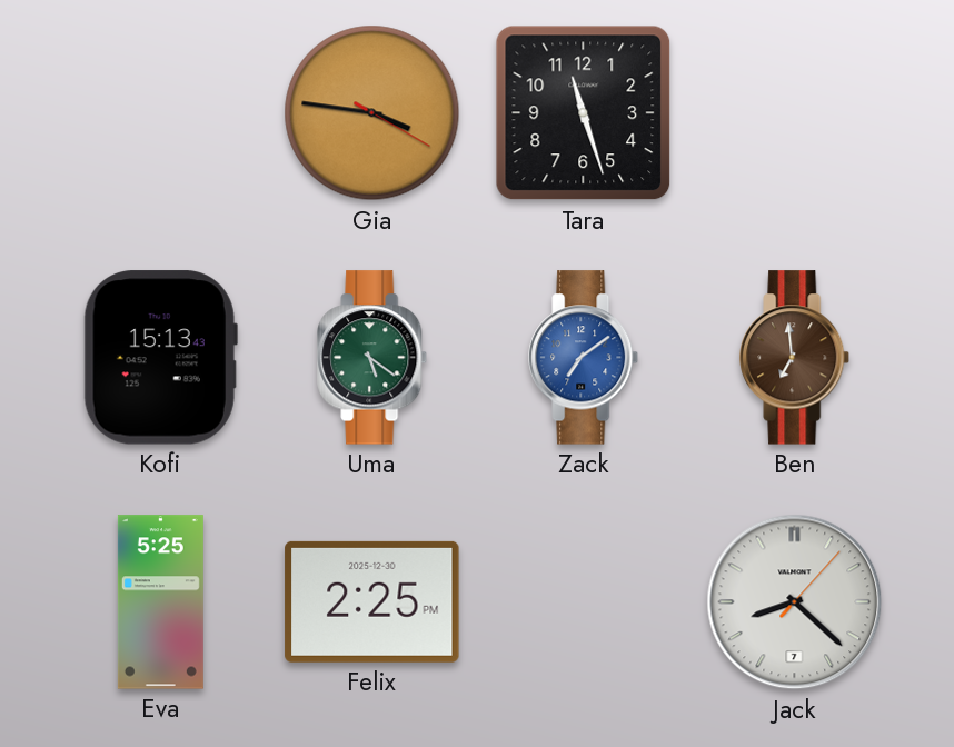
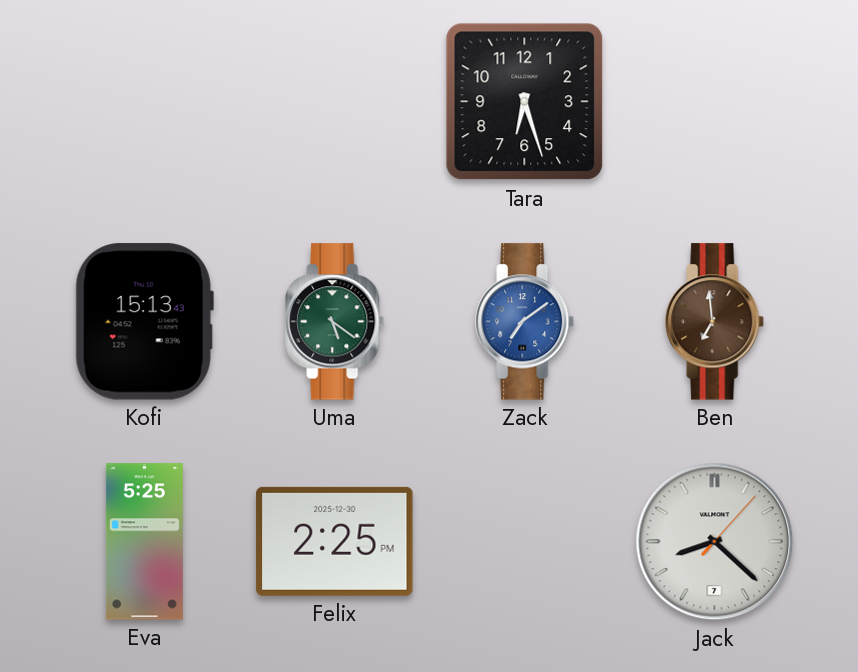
Gia: 3:46 -> none
Tara: 11:27 -> 6:27
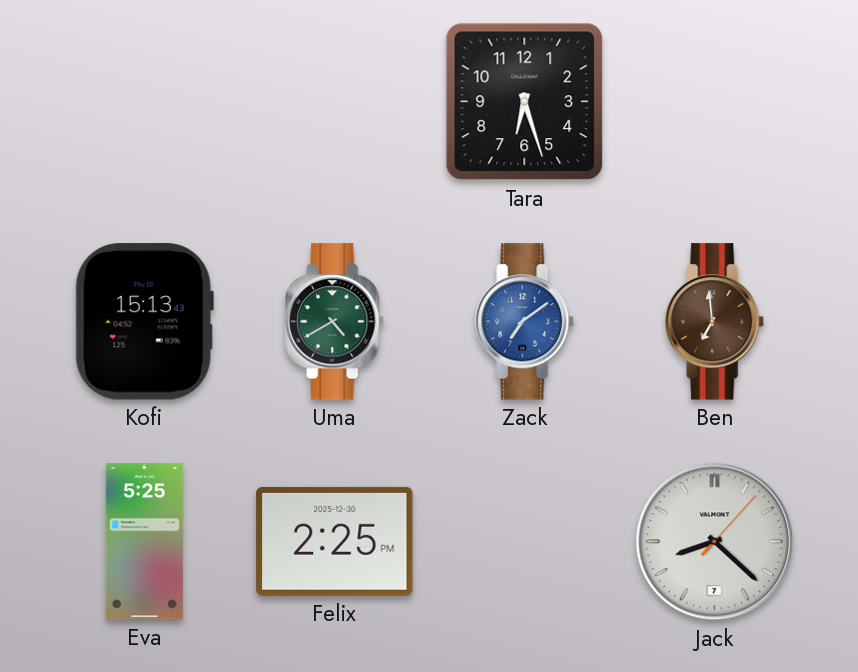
Uma: 5:21 -> 4:40
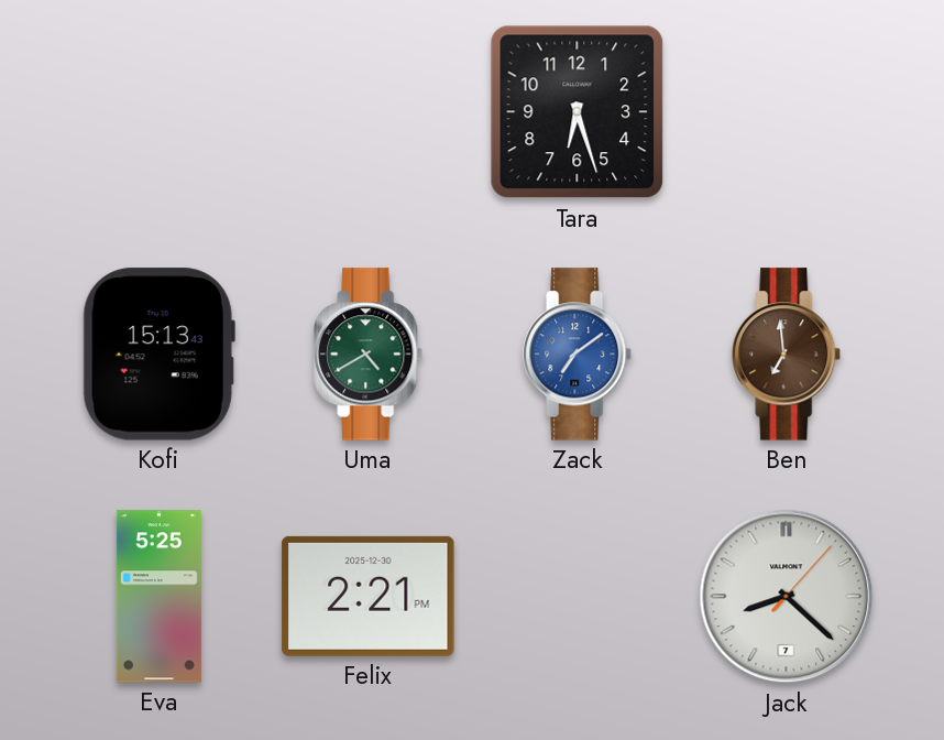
Felix: 2:25 -> 2:21
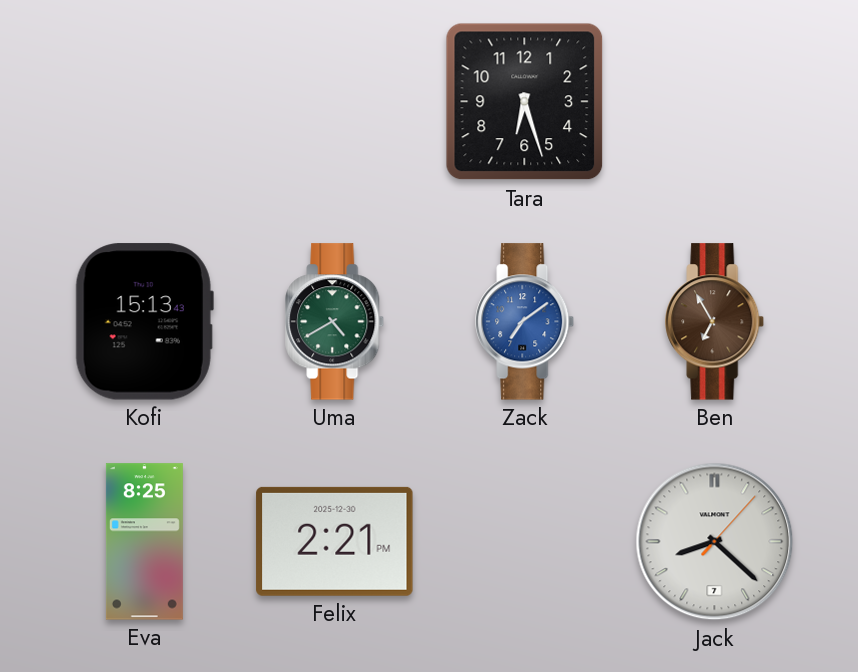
Ben: 6:59 -> 6:55
Eva: 5:25 -> 8:25
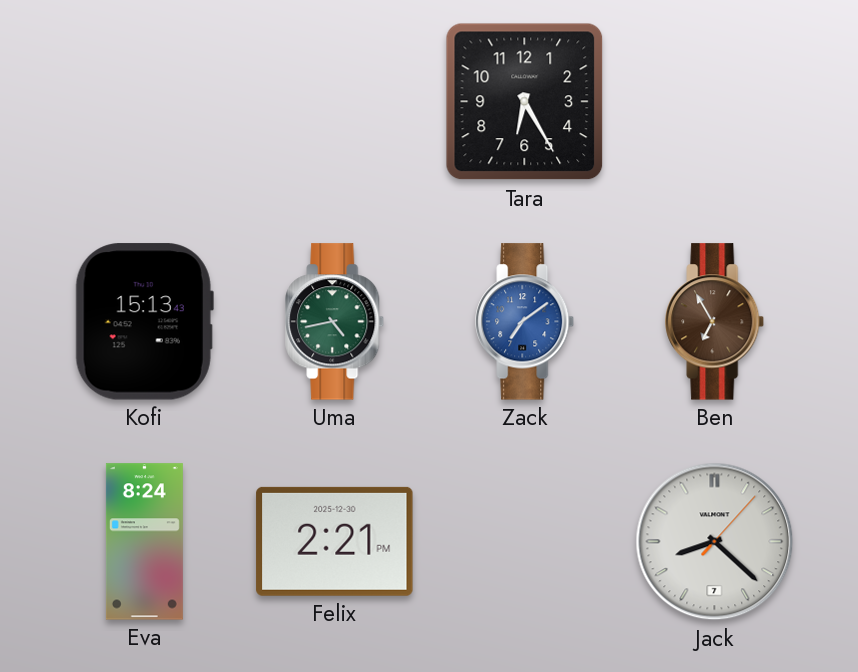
Tara: 6:27 -> 6:25
Uma: 4:40 -> 4:43
Eva: 8:25 -> 8:24
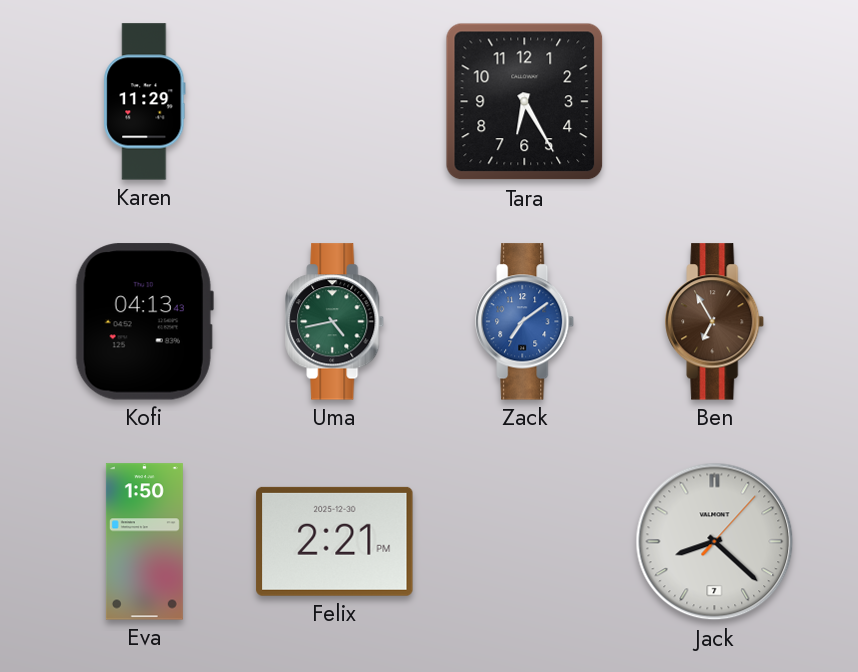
Karen: none -> 11:29
Kofi: 15:13 -> 04:13
Eva: 8:24 -> 1:50
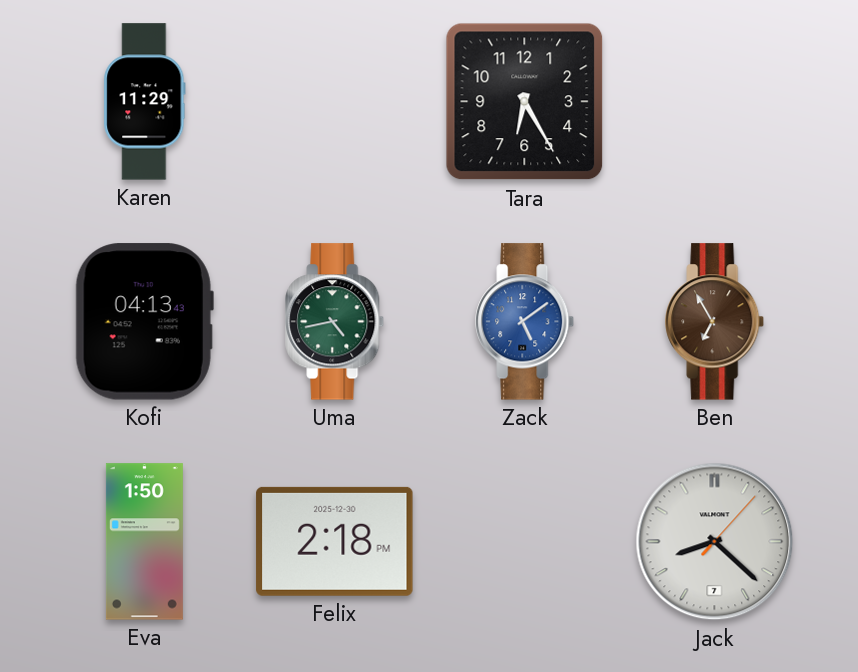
Zack: 7:09 -> 5:09
Felix: 2:21 -> 2:18
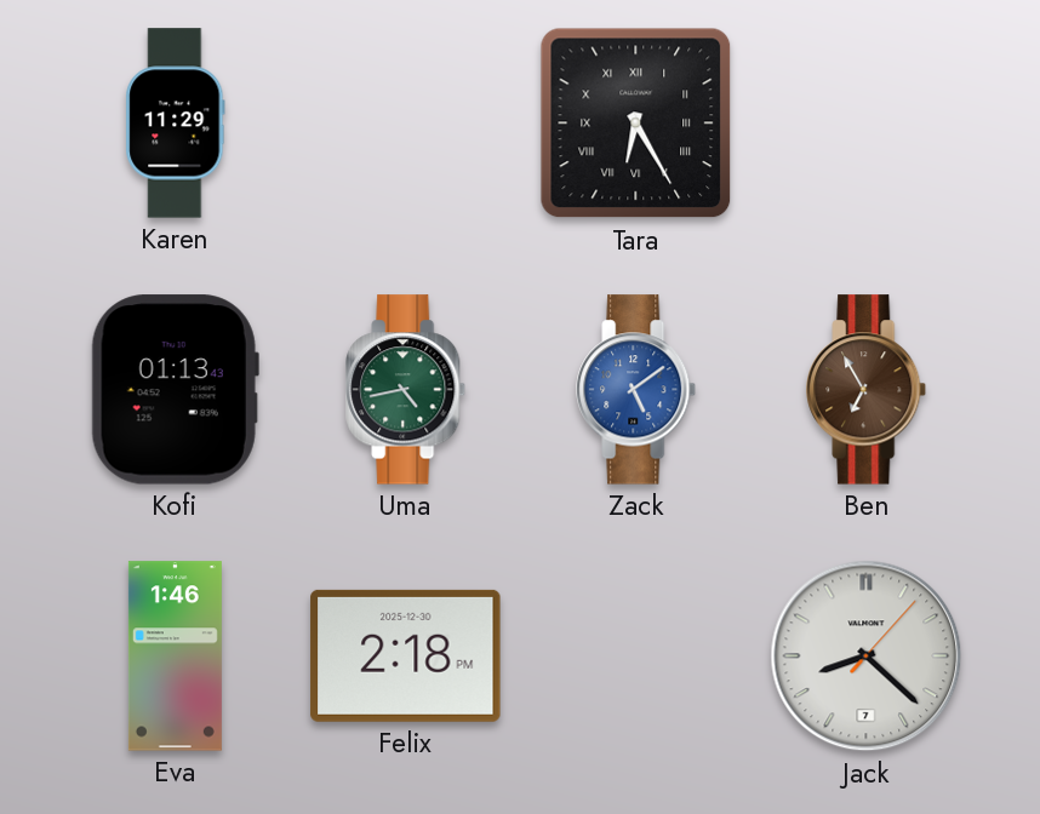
Tara numerals: Arabic -> Roman
Kofi: 04:13 -> 01:13
Eva: 1:50 -> 1:46
